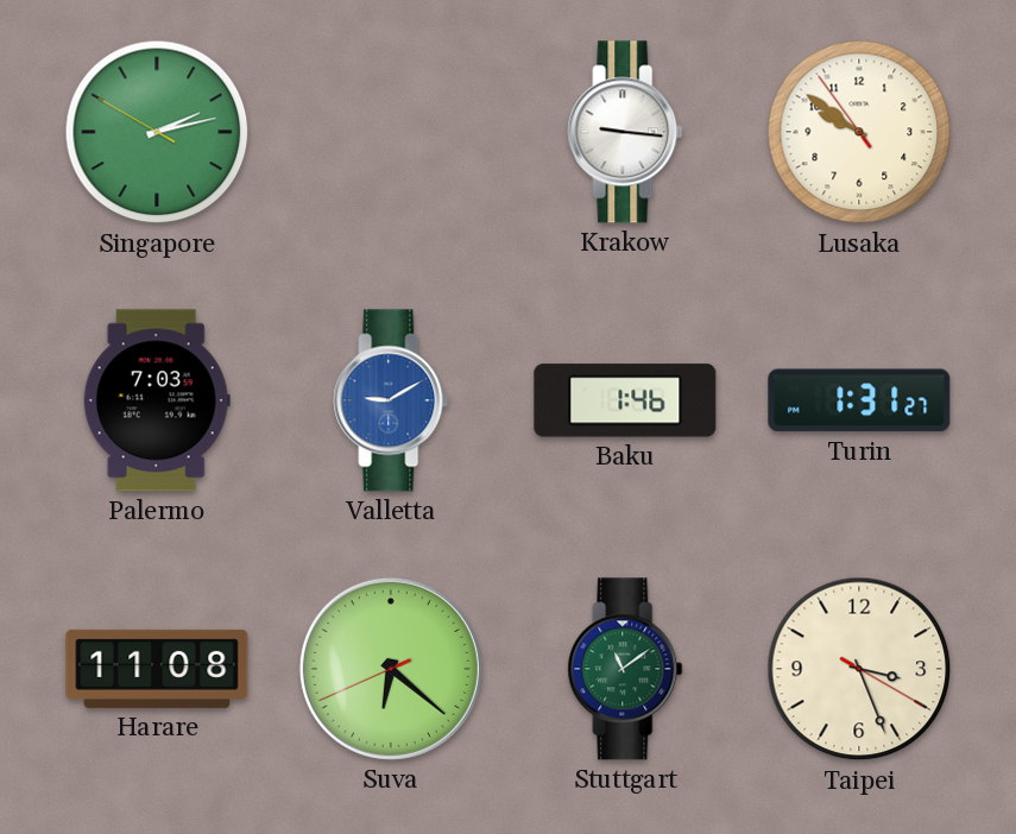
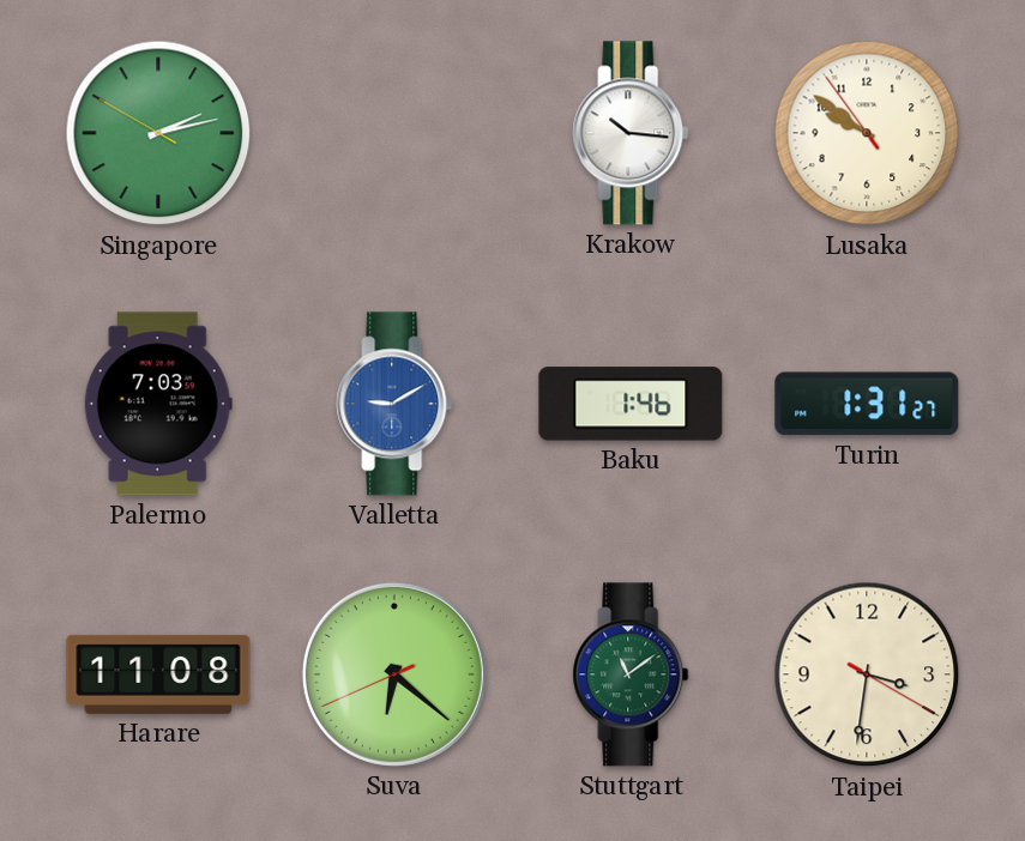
Krakow: 9:16 -> 10:16
Taipei: 3:26 -> 3:31
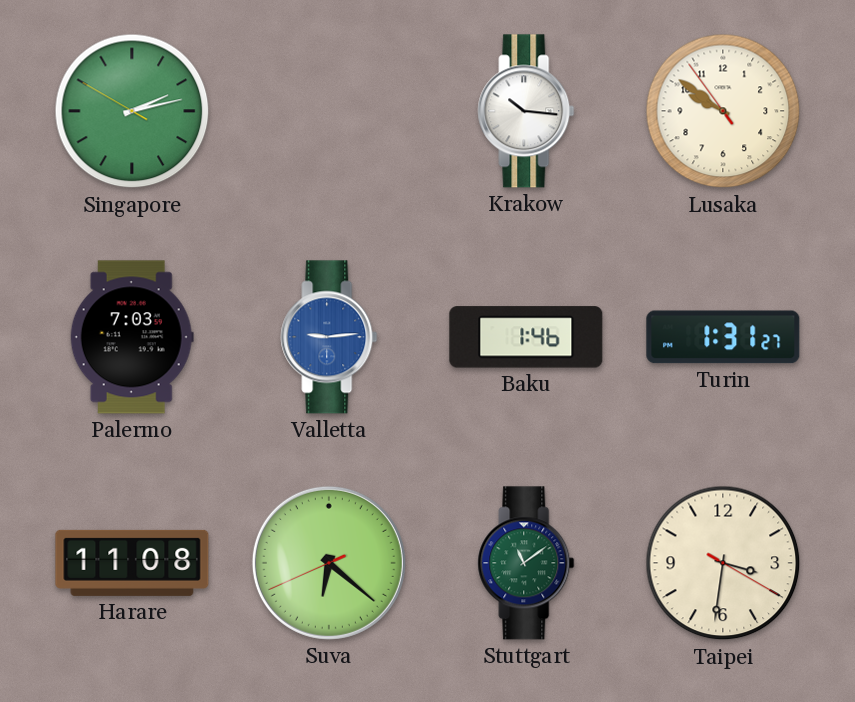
Valletta: 9:10 -> 9:14
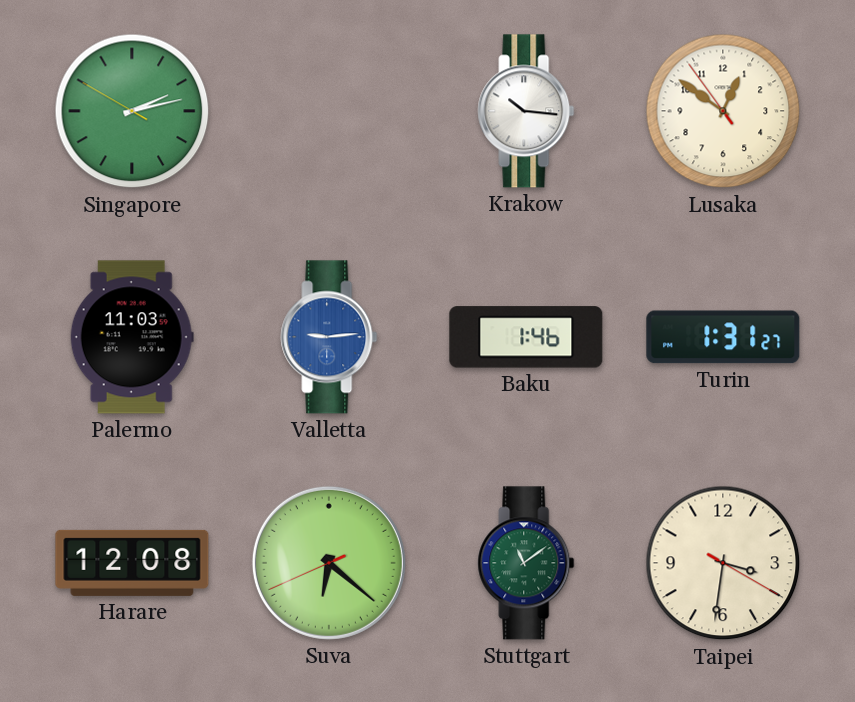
Lusaka: 9:50 -> 12:50
Palermo: 7:03 -> 11:03
Harare: 11:08 -> 12:08
